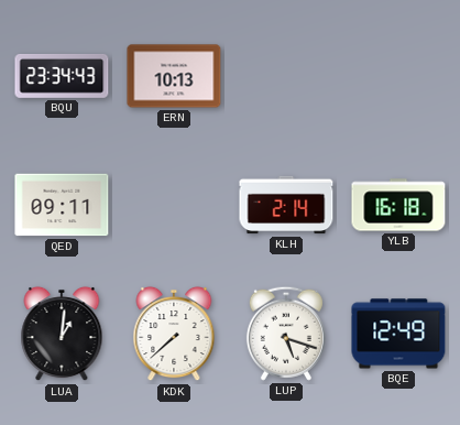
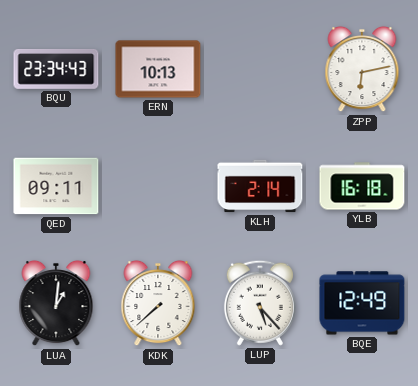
ZPP: none -> 6:13
LUP: 5:18 -> 5:23
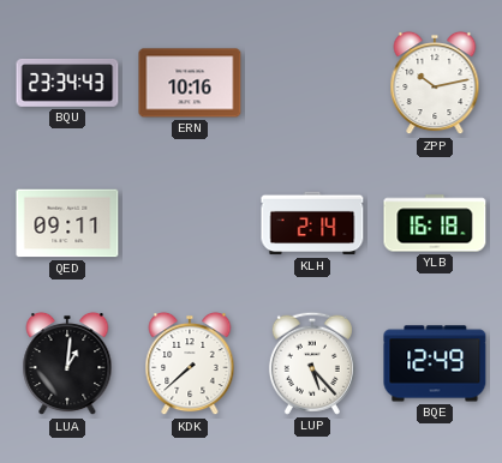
ERN: 10:13 -> 10:16
ZPP: 6:13 -> 10:13
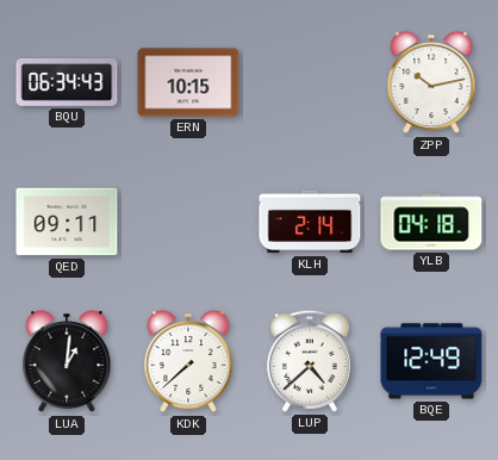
BQU: 23:34 -> 06:34
ERN: 10:16 -> 10:15
YLB: 16:18 -> 04:18
LUP: 5:23 -> 4:38
